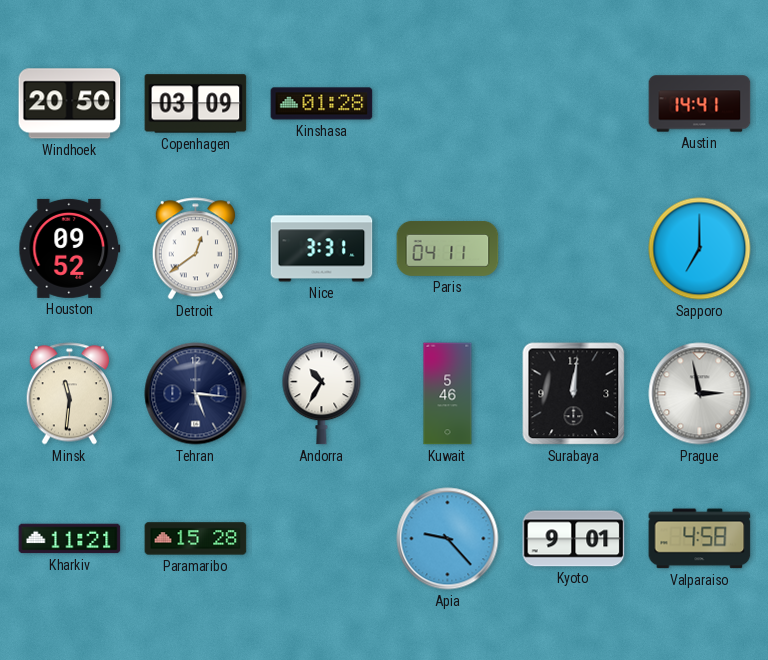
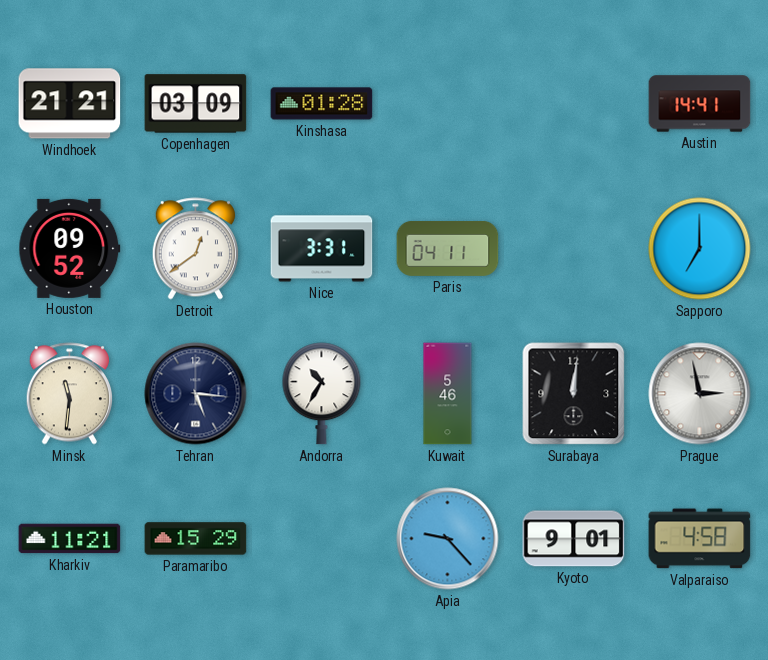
Windhoek: 20:50 -> 21:21
Paramaribo: 15:28 -> 15:29
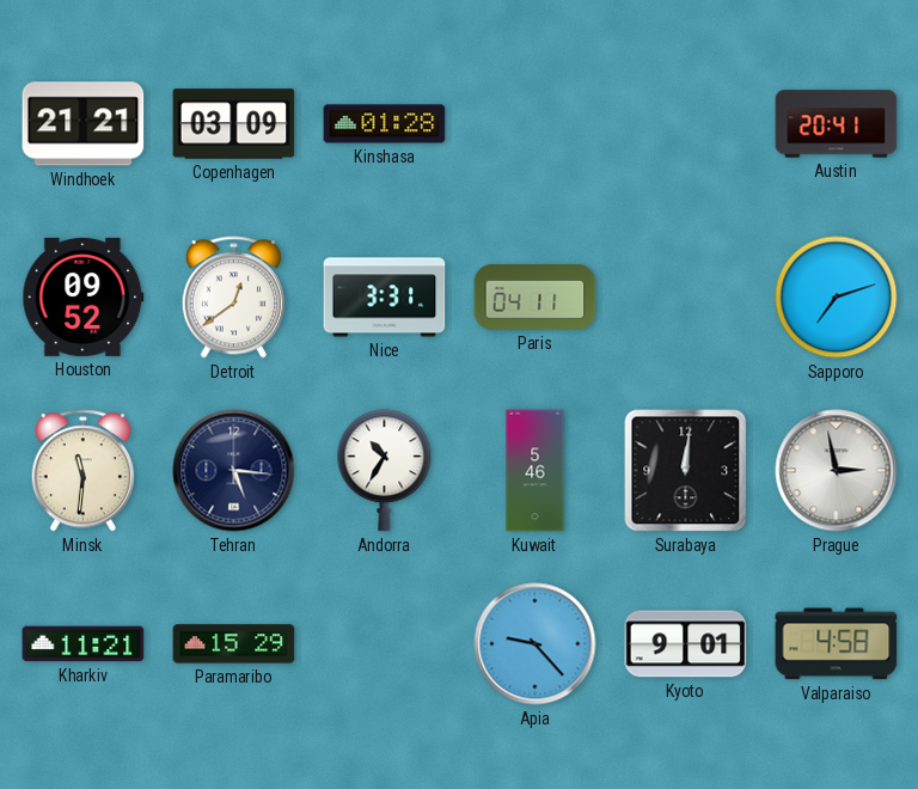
Austin: 14:41 -> 20:41
Sapporo: 7:00 -> 7:12
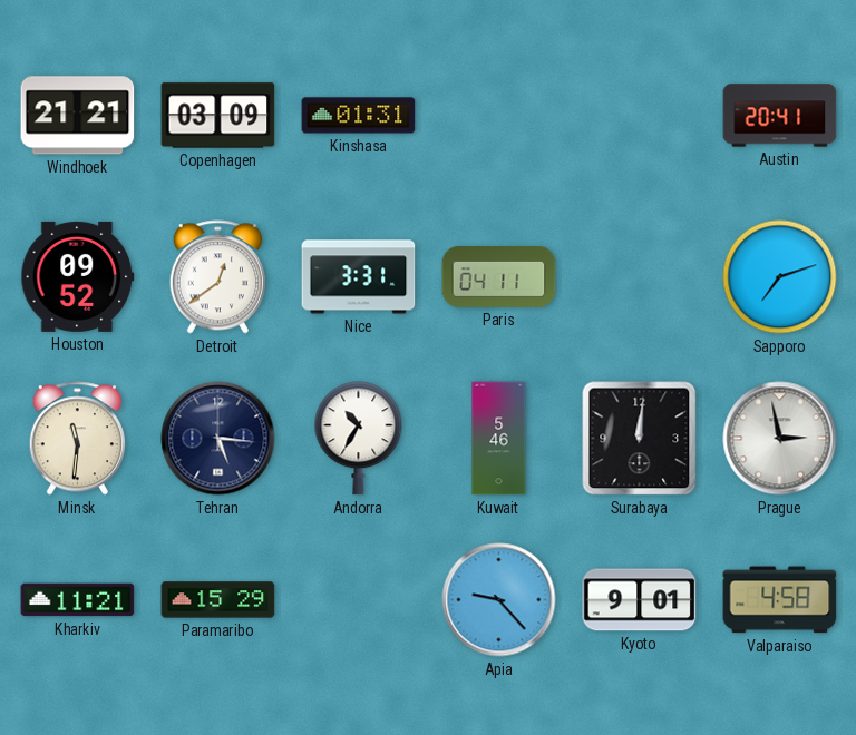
Kinshasa: 01:28 -> 01:31
